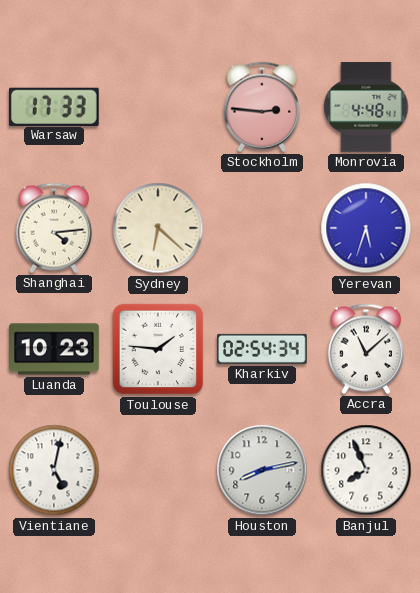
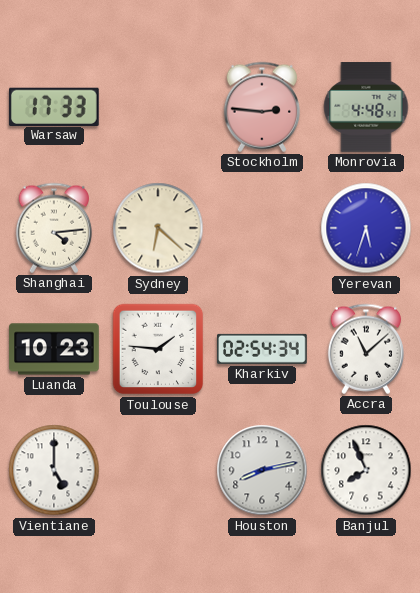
Vientiane: 5:02 -> 5:00
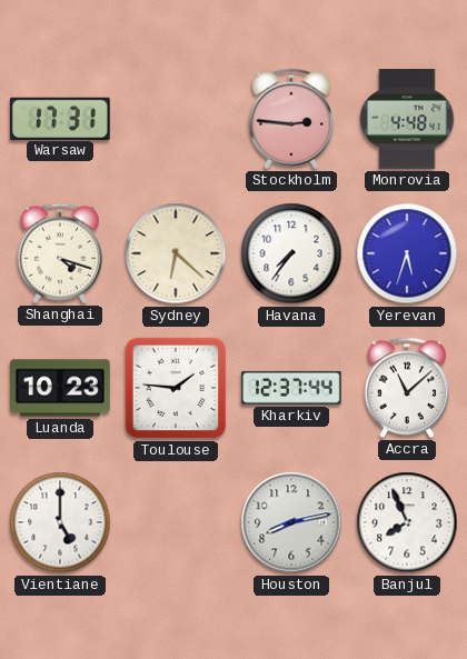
Warsaw: 17:33 -> 17:31
Shanghai: 4:14 -> 4:18
Havana: none -> 7:36
Kharkiv: 02:54 -> 12:37
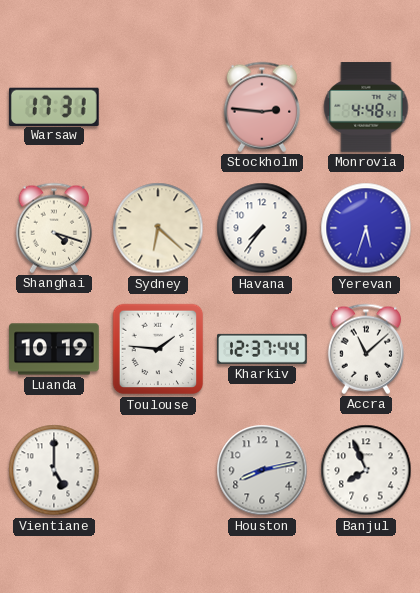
Luanda: 10:23 -> 10:19
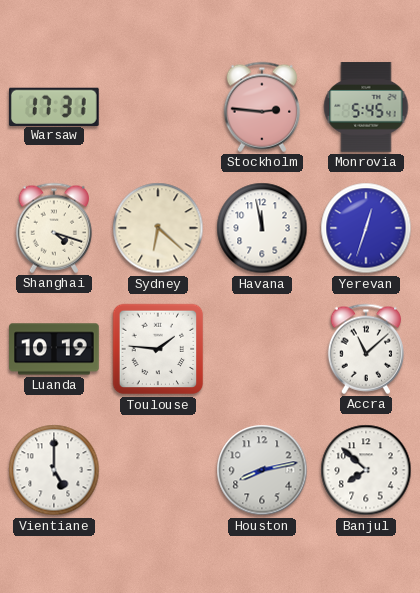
Monrovia: 4:48 -> 5:45
Havana: 7:36 -> 11:58
Yerevan: 5:33 -> 12:33
Kharkiv: 12:37 -> none
Banjul: 7:56 -> 7:52
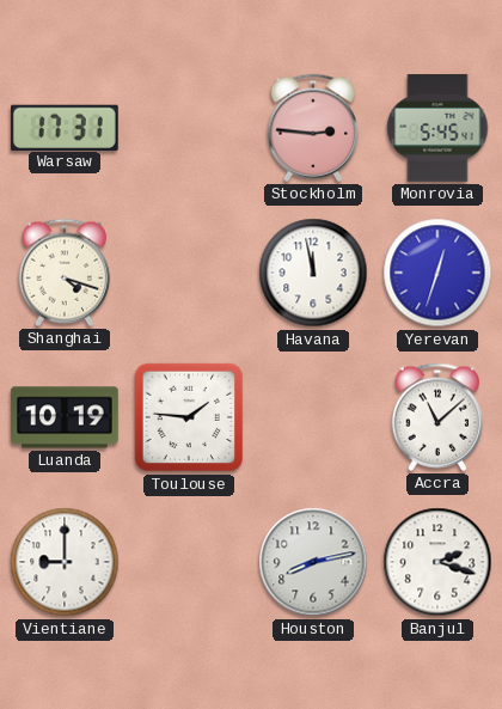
Sydney: 6:22 -> none
Vientiane: 5:00 -> 9:00
Banjul: 7:52 -> 2:18
